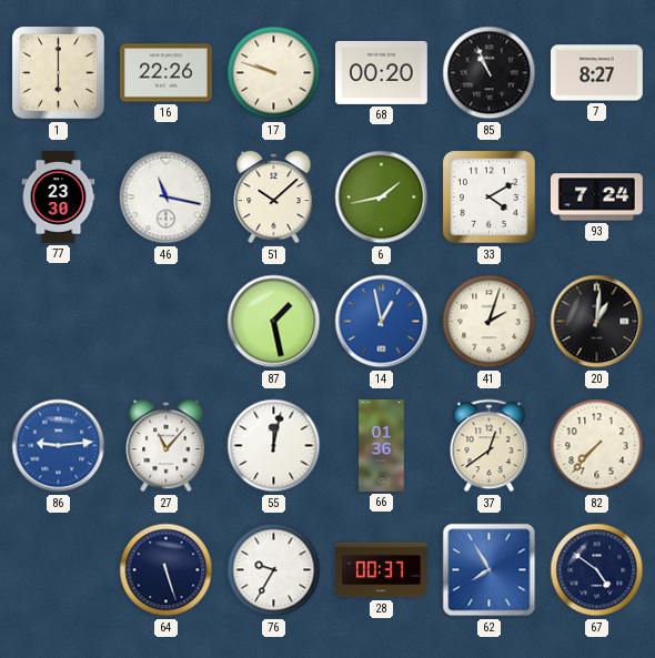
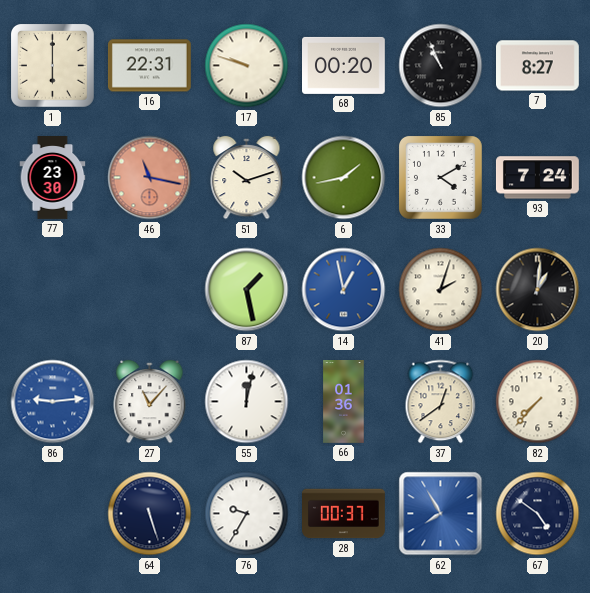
16: 22:26 -> 22:31
46 dial: white -> salmon
51: 10:08 -> 10:12
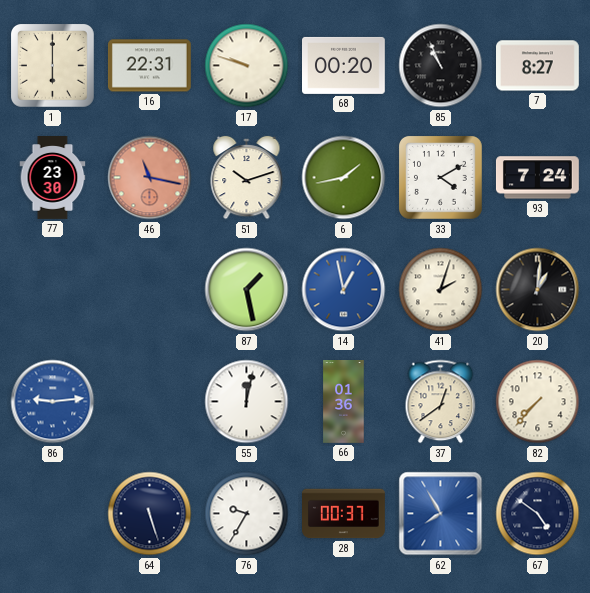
27: 11:07 -> none
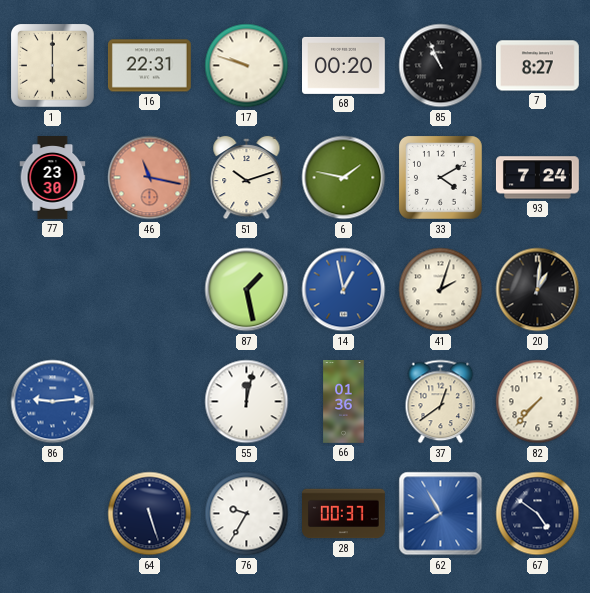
6: 1:43 -> 1:47
